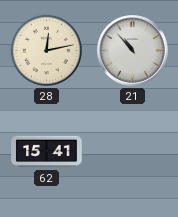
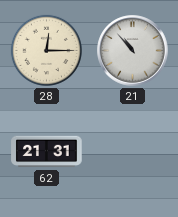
28: 12:13 -> 12:15
62: 15:41 -> 21:31
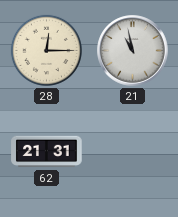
21: 10:53 -> 10:58
